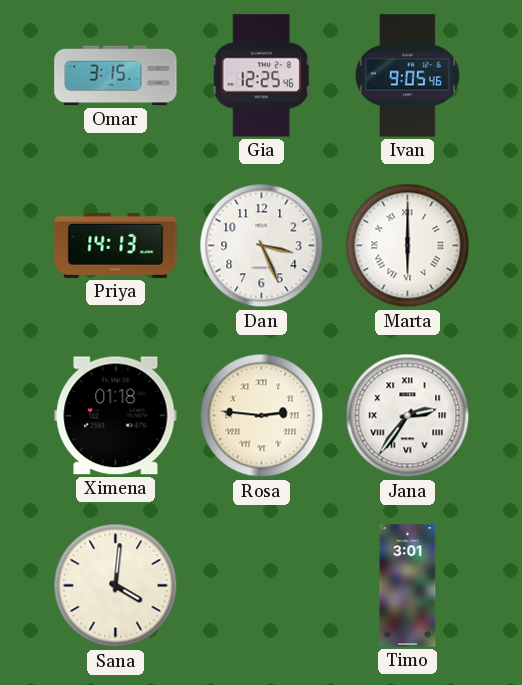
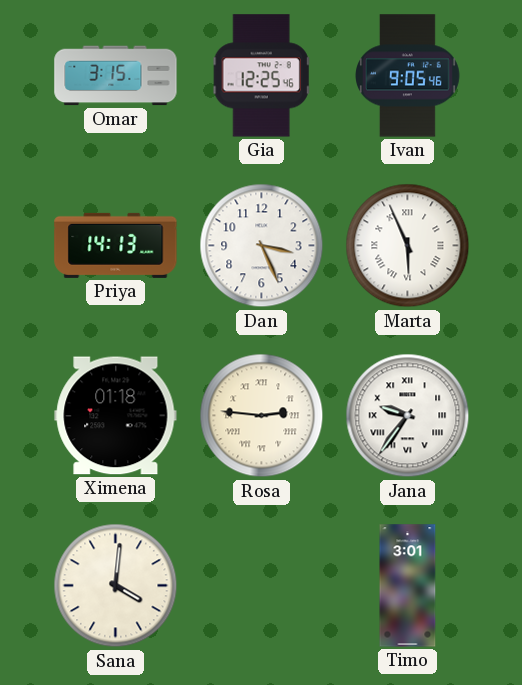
Marta: 6:00 -> 5:56
Jana: 2:36 -> 9:36
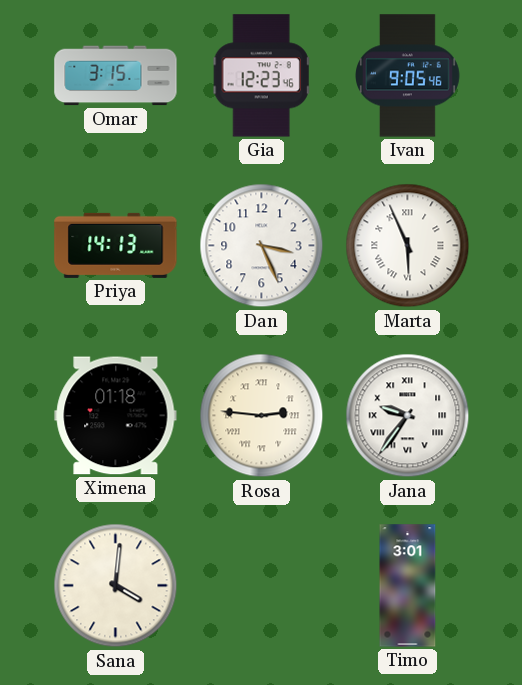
Gia: 12:25 -> 12:23
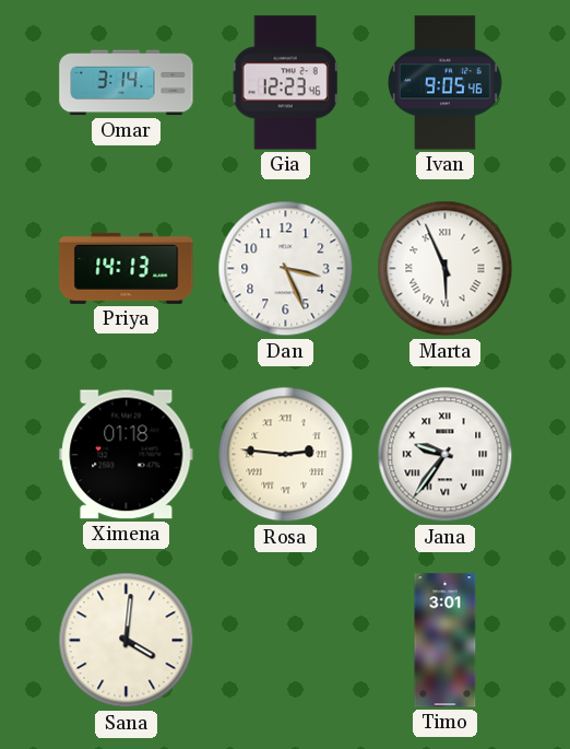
Omar: 3:15 -> 3:14
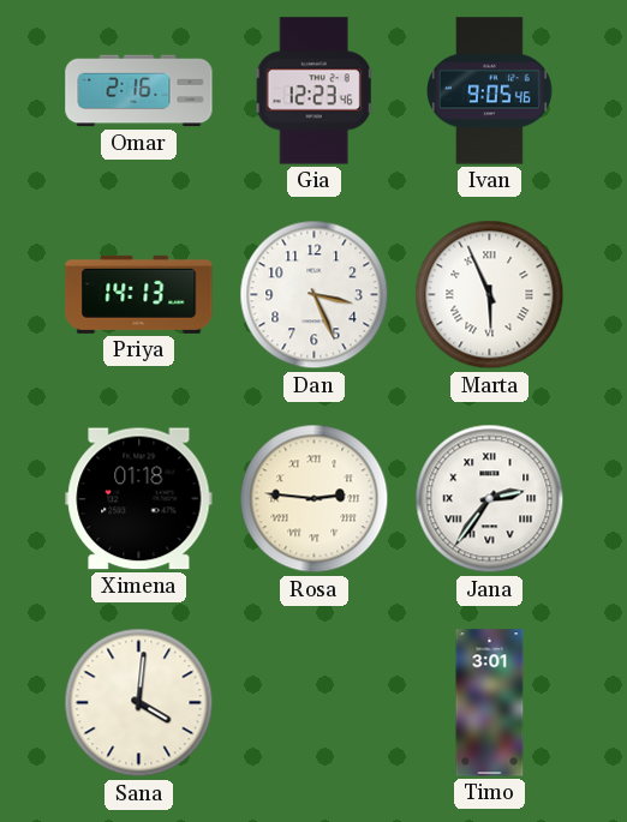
Omar: 3:14 -> 2:16
Jana: 9:36 -> 2:36
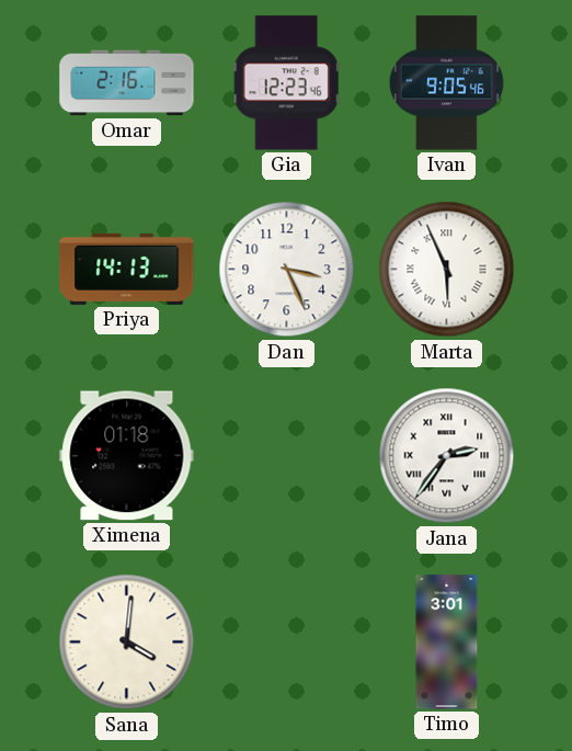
Rosa: 2:46 -> none
